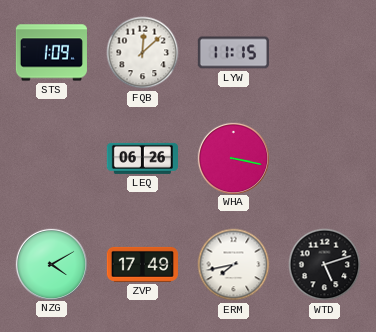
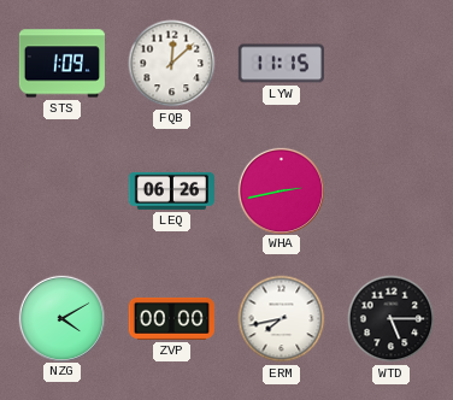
WHA: 3:17 -> 2:43
ZVP: 17:49 -> 00:00
WTD: 5:12 -> 5:15
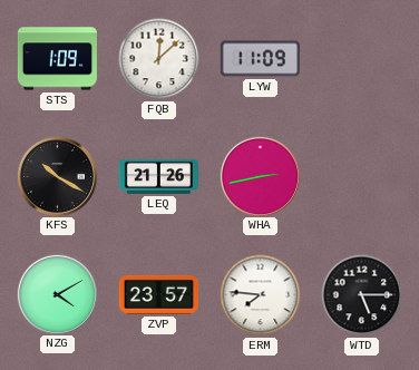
LYW: 11:15 -> 11:09
KFS: none -> 10:20
LEQ: 06:26 -> 21:26
ZVP: 00:00 -> 23:57
ERM: 7:43 -> 7:46
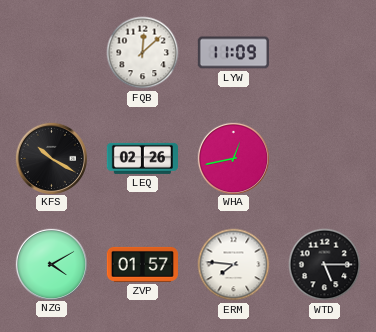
STS: 1:09 -> none
LEQ: 21:26 -> 02:26
WHA: 2:43 -> 12:43
ZVP: 23:57 -> 01:57
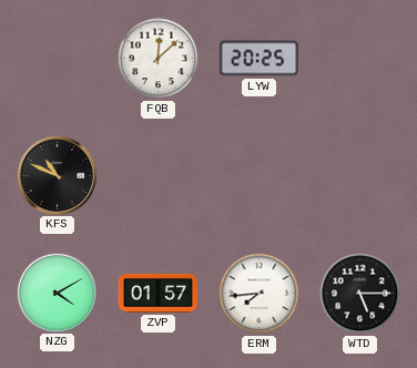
LYW: 11:09 -> 20:25
KFS: 10:20 -> 10:49
LEQ: 02:26 -> none
WHA: 12:43 -> none
ERM: 7:46 -> 7:44
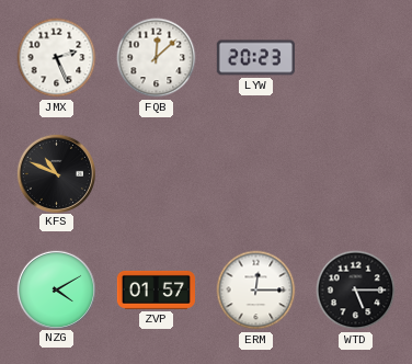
JMX: none -> 2:26
LYW: 20:25 -> 20:23
ERM: 7:44 -> 12:15
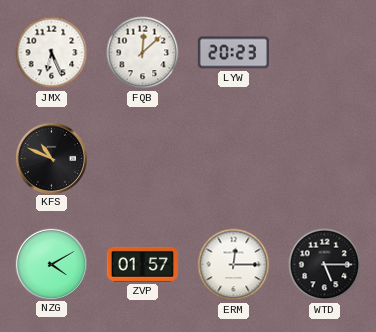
JMX: 2:26 -> 6:26
